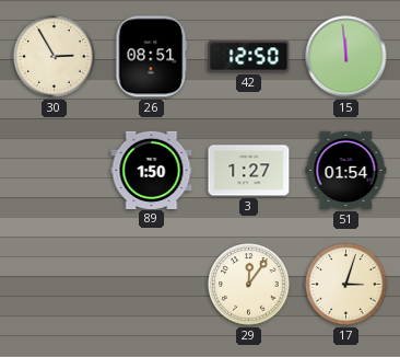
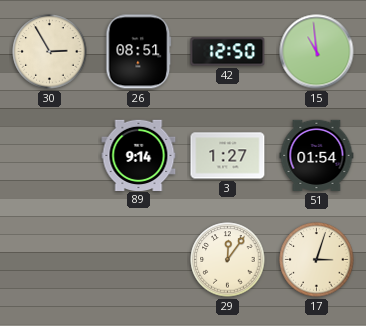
15: 11:59 -> 10:59
89: 1:50 -> 9:14
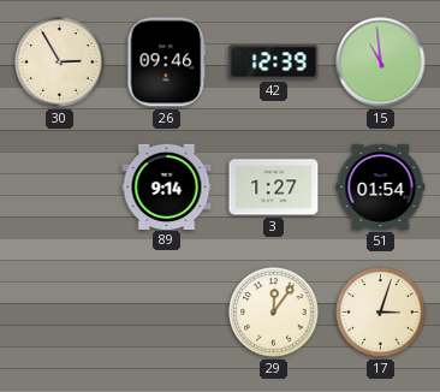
26: 08:51 -> 09:46
42: 12:50 -> 12:39
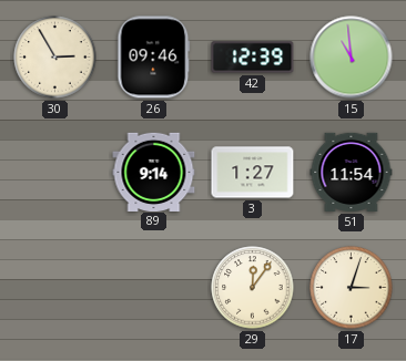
51: 01:54 -> 11:54
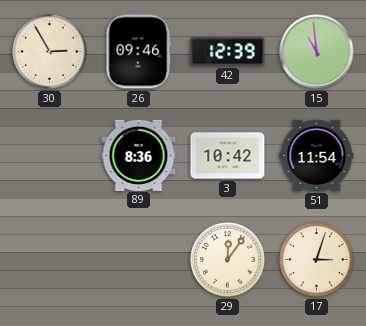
89: 9:14 -> 8:36
3: 1:27 -> 10:42
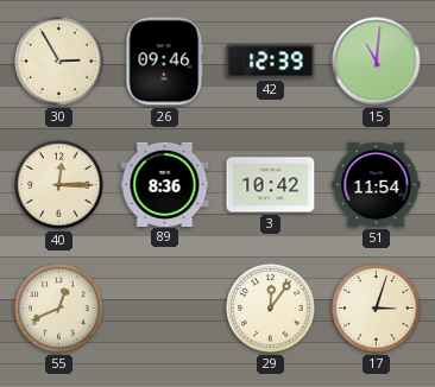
15: 10:59 -> 11:01
40: none -> 12:15
55: none -> 12:41
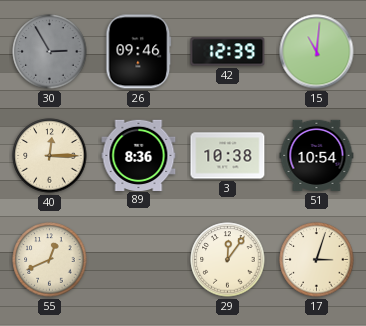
30 dial: cream -> grey
3: 10:42 -> 10:38
51: 11:54 -> 10:54
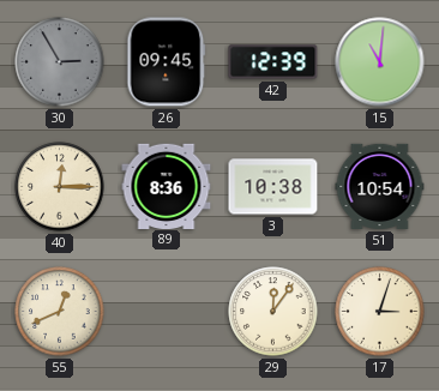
26: 09:46 -> 09:45
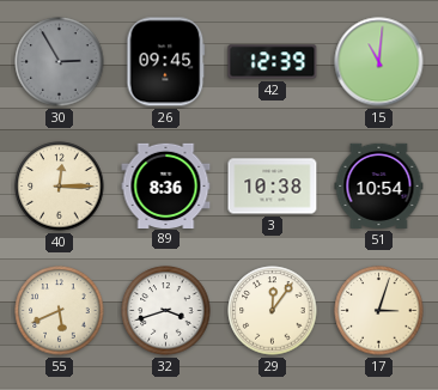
55: 12:41 -> 5:41
32: none -> 3:42
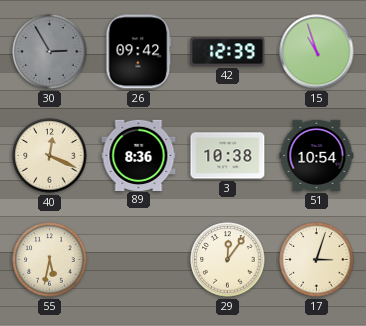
26: 09:45 -> 09:42
15: 11:01 -> 10:57
40: 12:15 -> 12:19
55: 5:41 -> 5:32
32: 3:42 -> none
